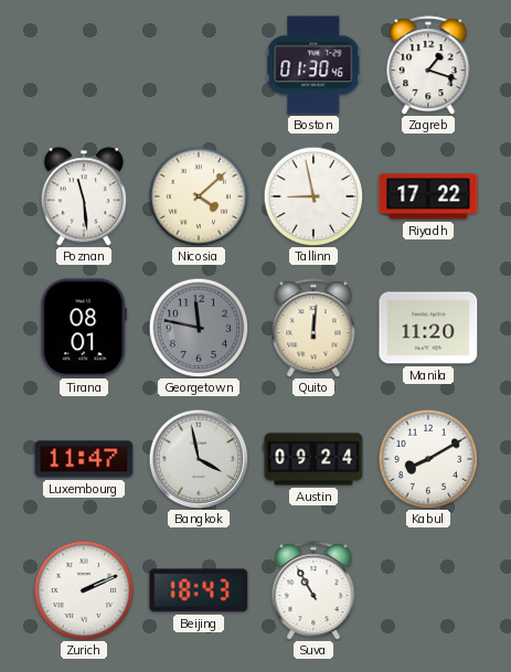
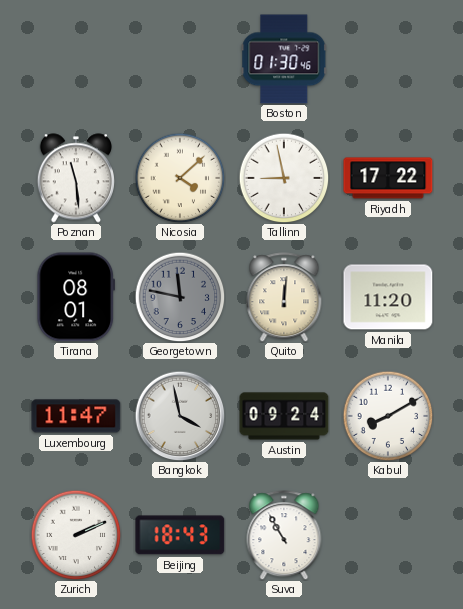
Zagreb: 1:18 -> none
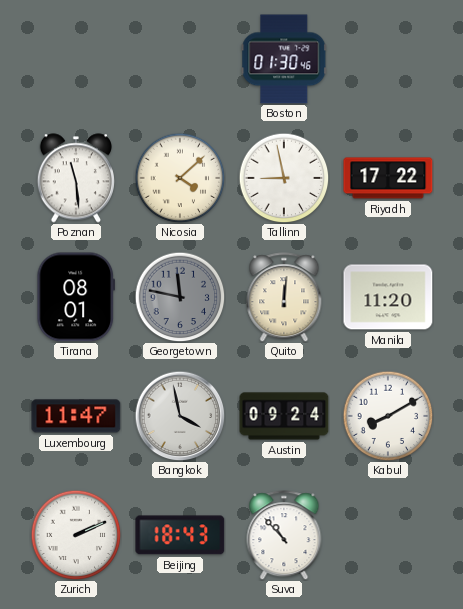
Suva: 10:55 -> 10:53
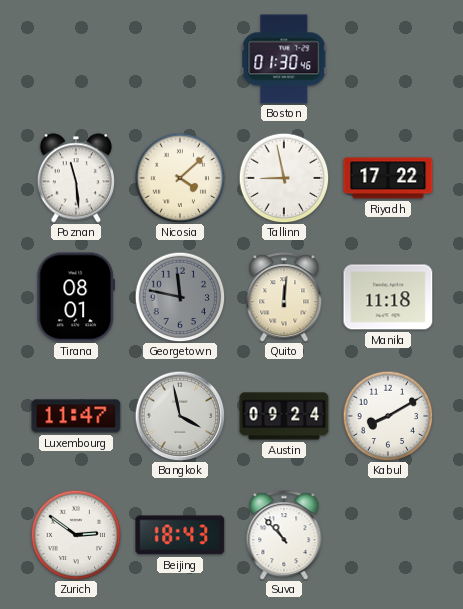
Manila: 11:20 -> 11:18
Zurich: 2:11 -> 2:51
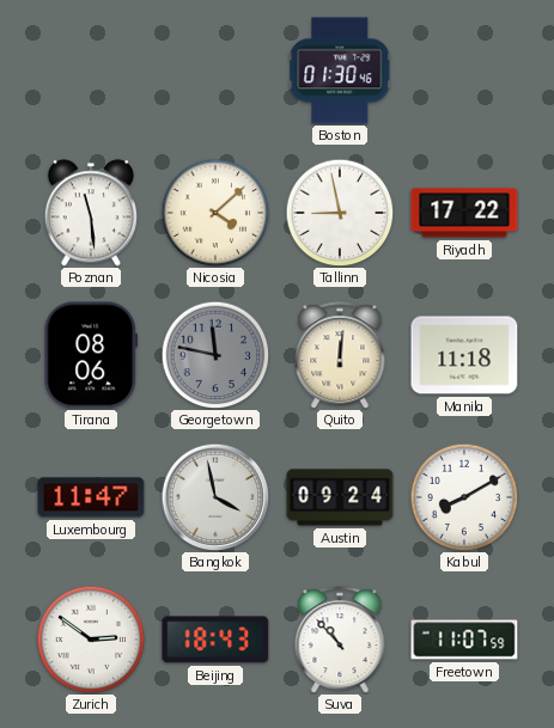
Tirana: 08:01 -> 08:06
Freetown: none -> 11:07
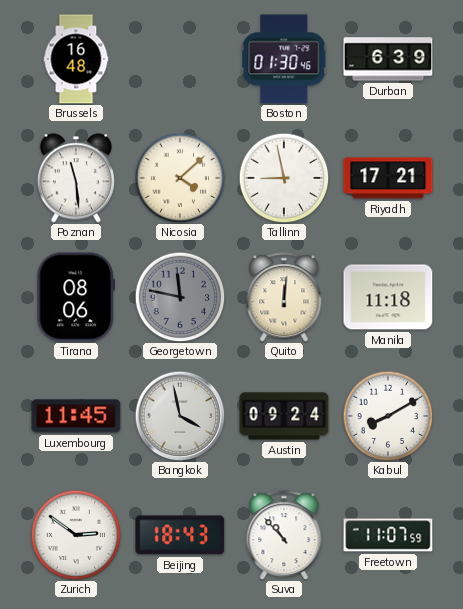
Brussels: none -> 16:48
Durban: none -> 6:39
Riyadh: 17:22 -> 17:21
Luxembourg: 11:47 -> 11:45
